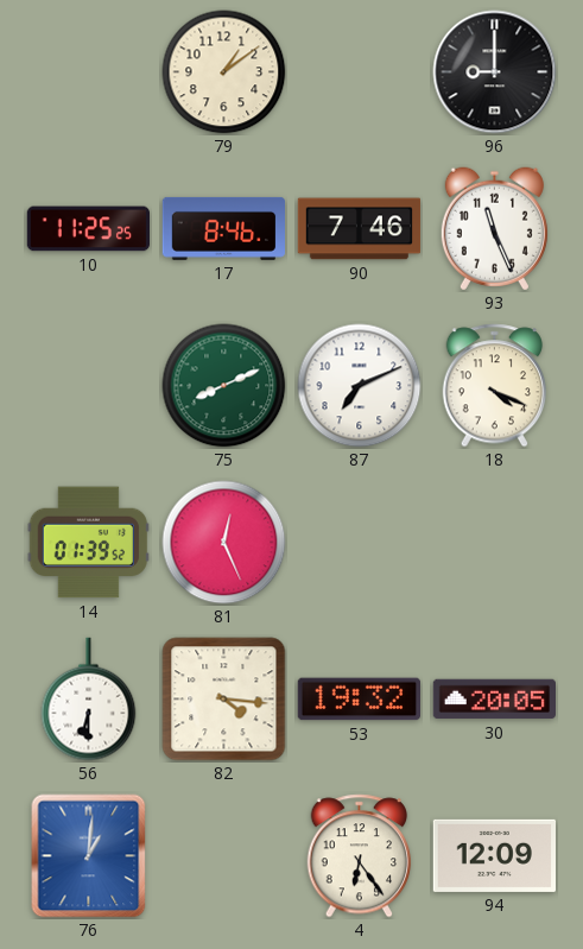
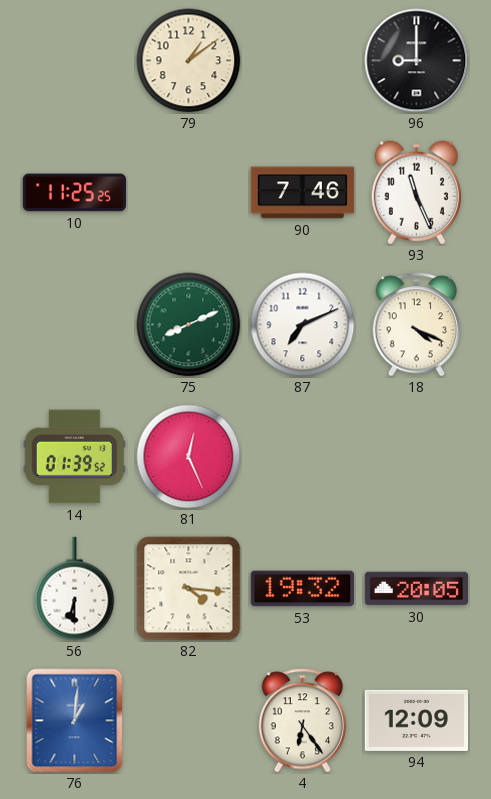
17: 8:46 -> none
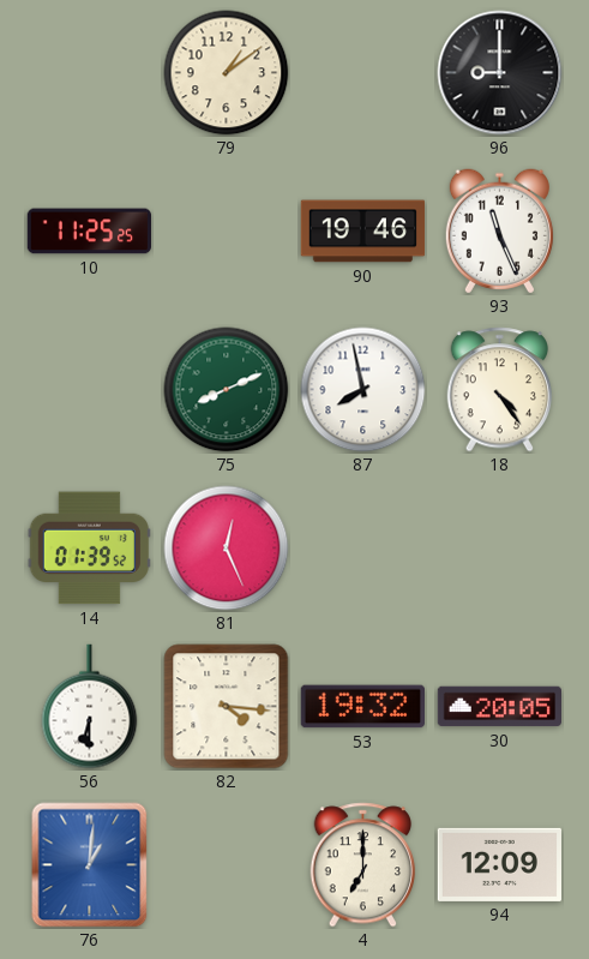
90: 7:46 -> 19:46
87: 7:11 -> 7:58
18: 4:19 -> 4:24
4: 6:24 -> 7:00
